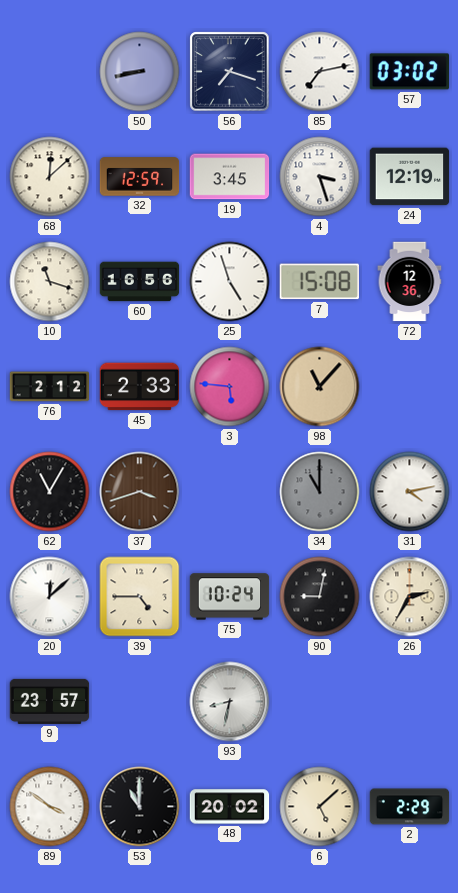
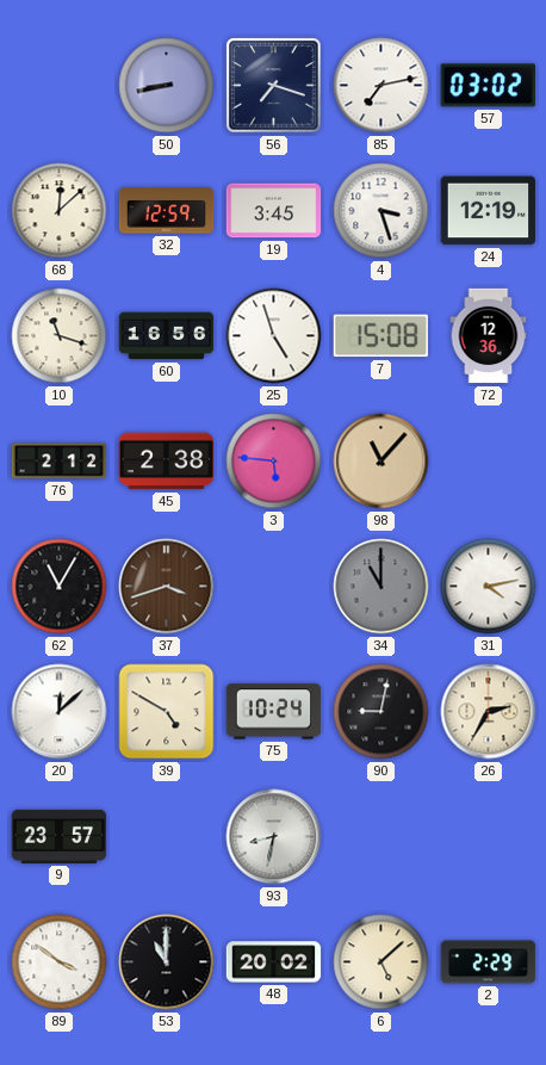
45: 2:33 -> 2:38
39: 4:45 -> 4:50
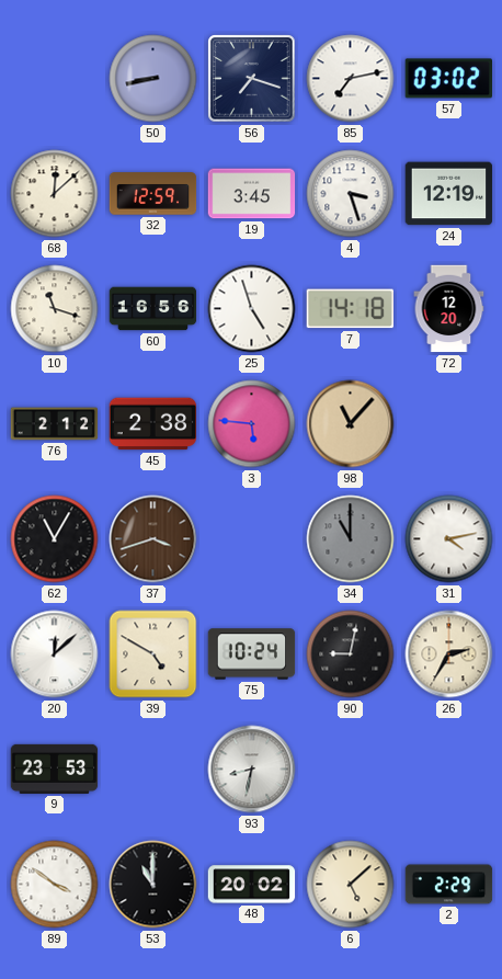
7: 15:08 -> 14:18
72: 12:36 -> 12:20
9: 23:57 -> 23:53
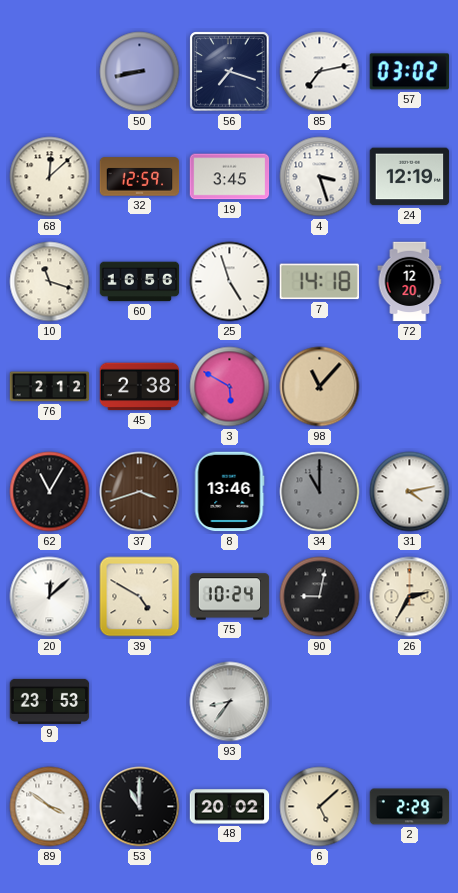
3: 5:46 -> 5:50
8: none -> 13:46
93: 8:32 -> 8:36
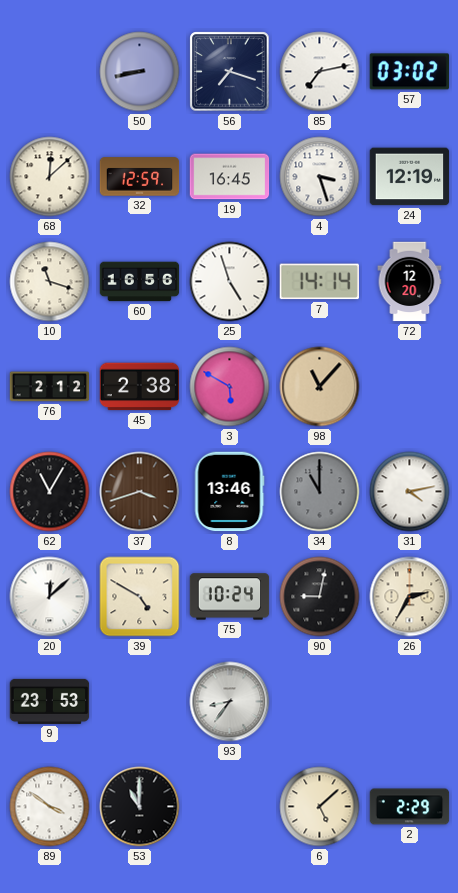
19: 3:45 -> 16:45
7: 14:18 -> 14:14
48: 20:02 -> none
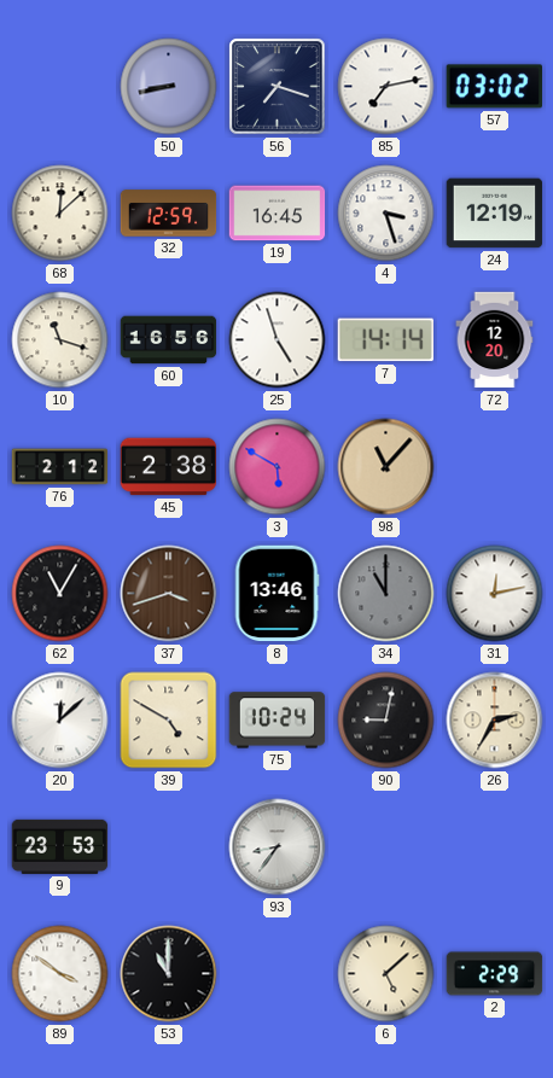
31: 4:13 -> 12:13
